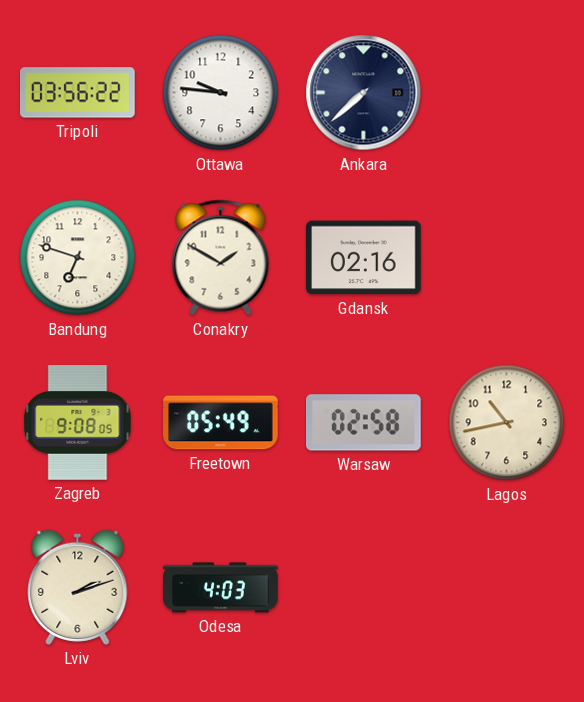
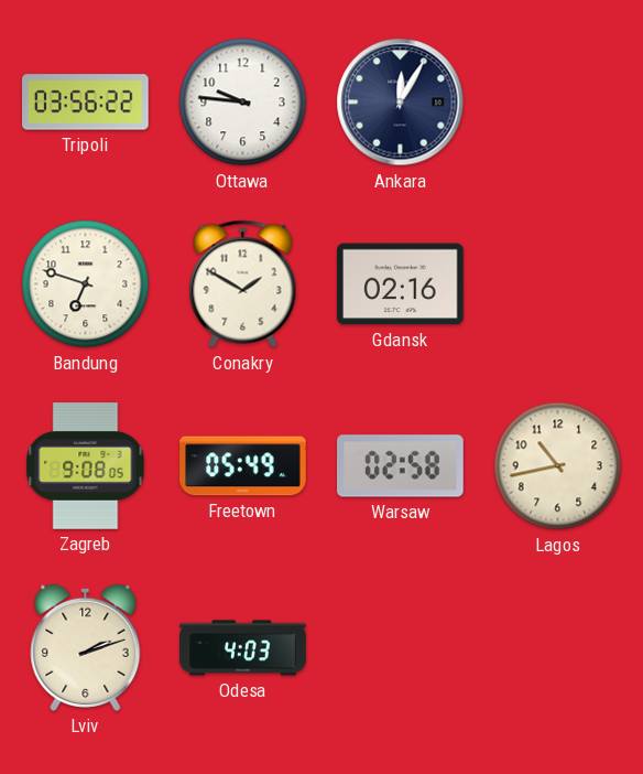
Ankara: 7:38 -> 12:05
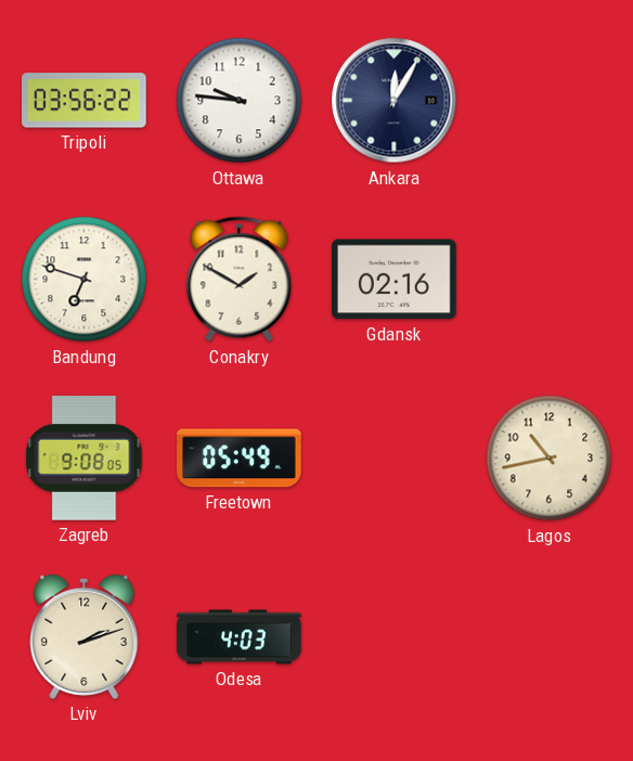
Warsaw: 02:58 -> none
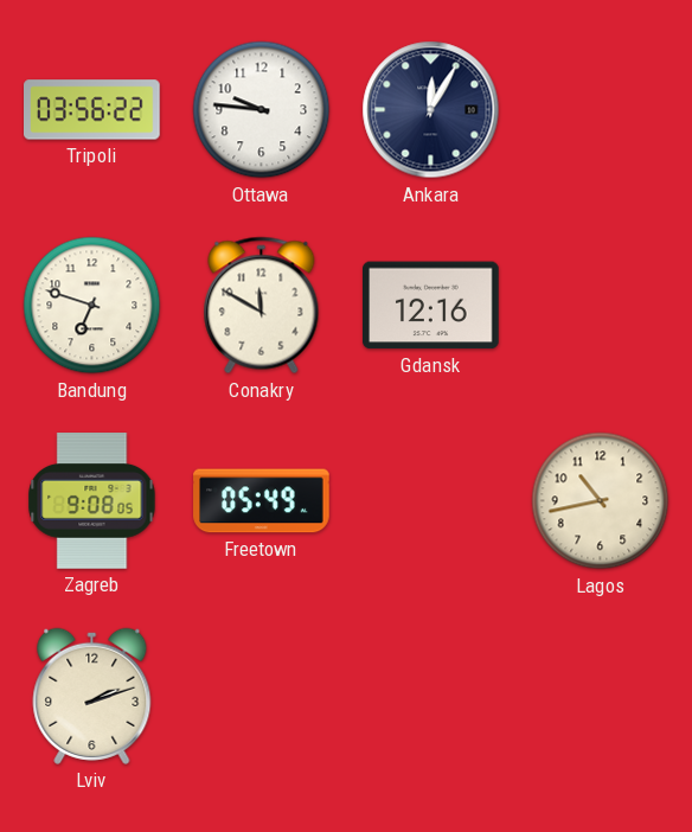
Conakry: 1:50 -> 11:50
Gdansk: 02:16 -> 12:16
Odesa: 4:03 -> none
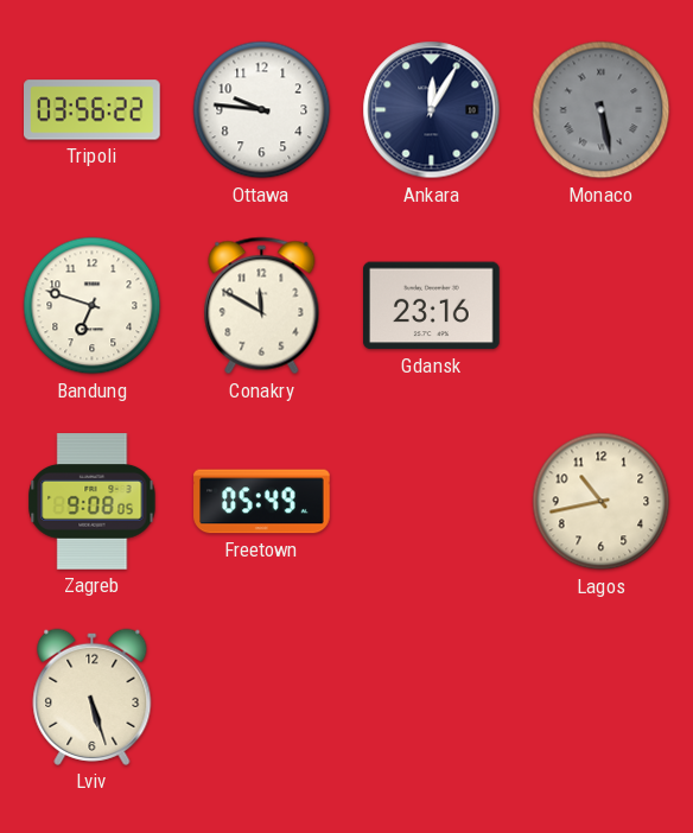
Monaco: none -> 5:28
Gdansk: 12:16 -> 23:16
Lviv: 2:12 -> 5:27
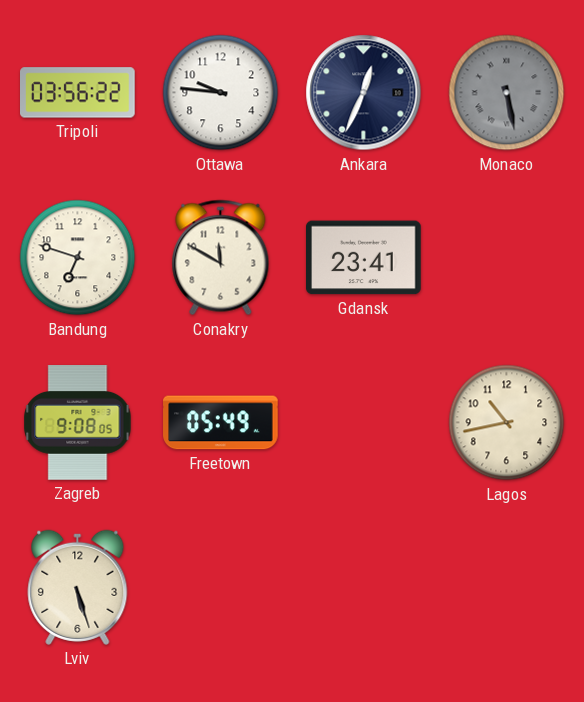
Ankara: 12:05 -> 12:34
Gdansk: 23:16 -> 23:41
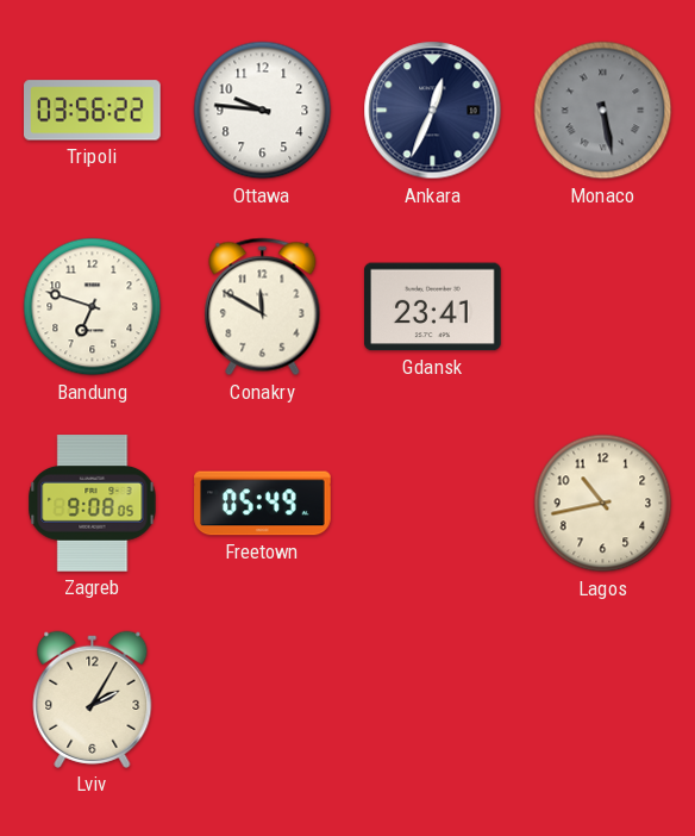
Lviv: 5:27 -> 2:05
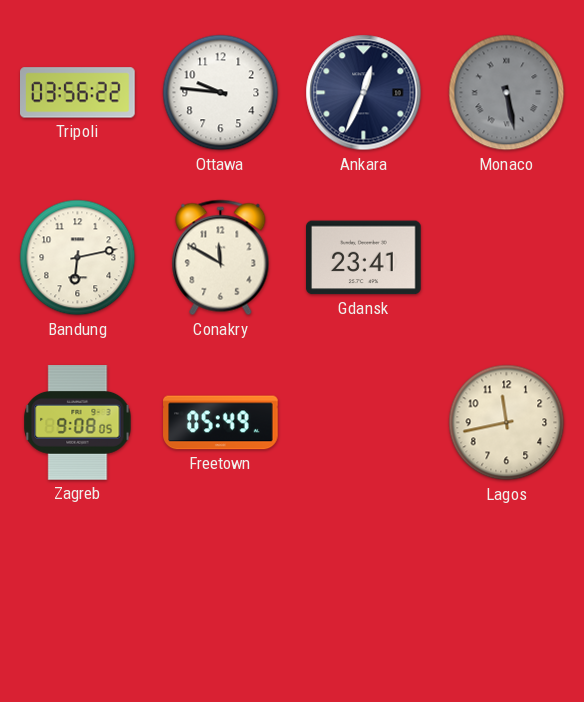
Bandung: 6:48 -> 6:13
Lagos: 10:43 -> 11:43
Lviv: 2:05 -> none
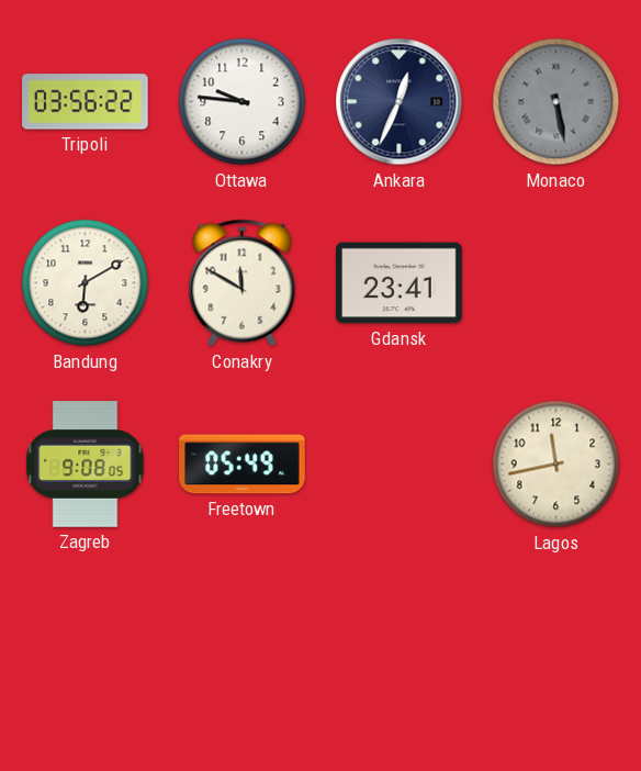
Bandung: 6:13 -> 6:10
